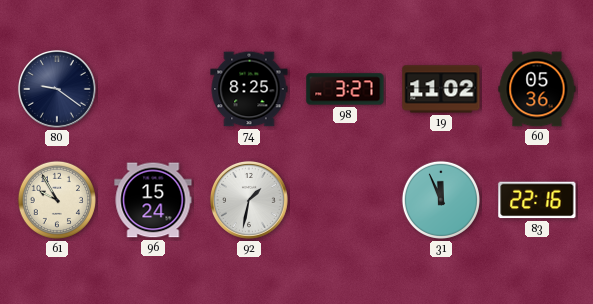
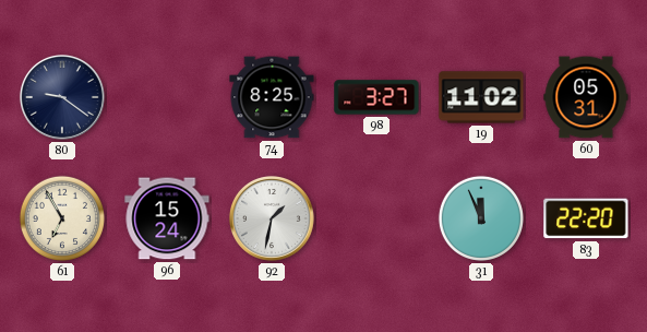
60: 05:36 -> 05:31
61: 9:55 -> 6:55
83: 22:16 -> 22:20
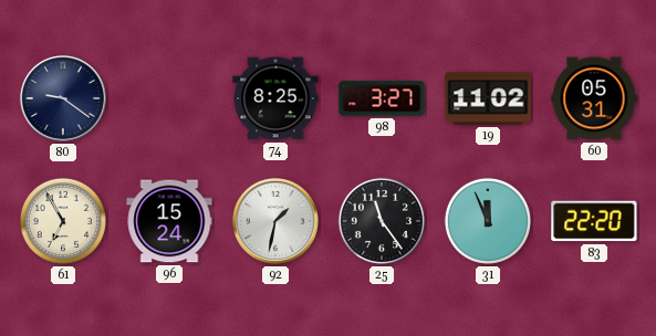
25: none -> 11:24
